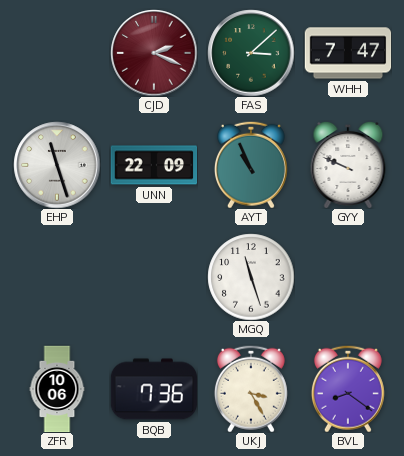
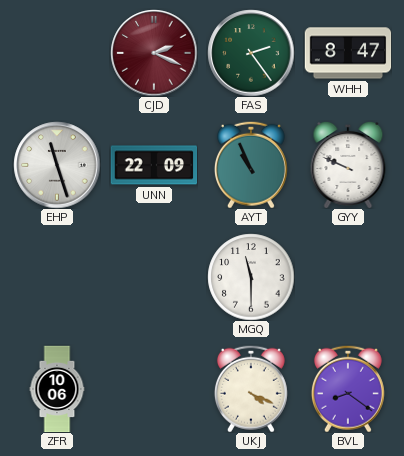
FAS: 3:08 -> 2:24
WHH: 7:47 -> 8:47
MGQ: 11:27 -> 11:30
BQB: 7:36 -> none
UKJ: 3:25 -> 4:19
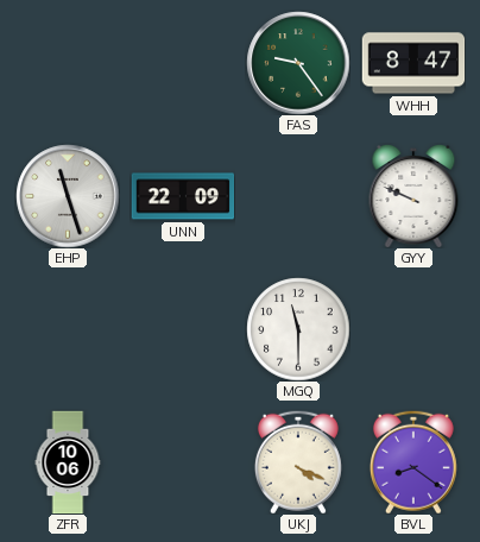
CJD: 2:19 -> none
FAS: 2:24 -> 9:24
AYT: 10:56 -> none
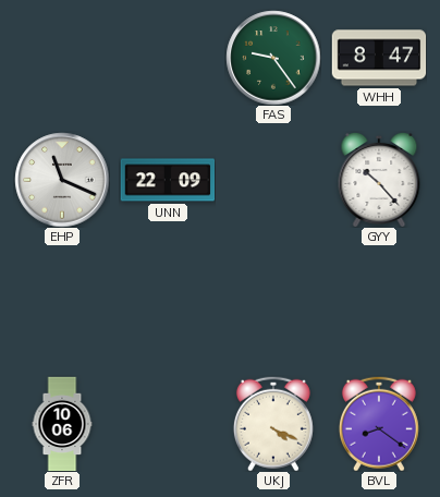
EHP: 11:27 -> 11:19
GYY: 9:49 -> 10:23
MGQ: 11:30 -> none
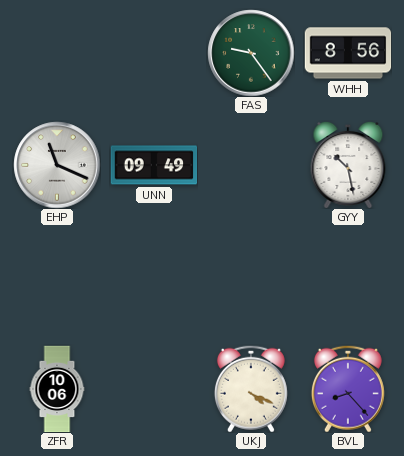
WHH: 8:47 -> 8:56
UNN: 22:09 -> 09:49
GYY: 10:23 -> 10:28
BVL: 8:21 -> 8:23
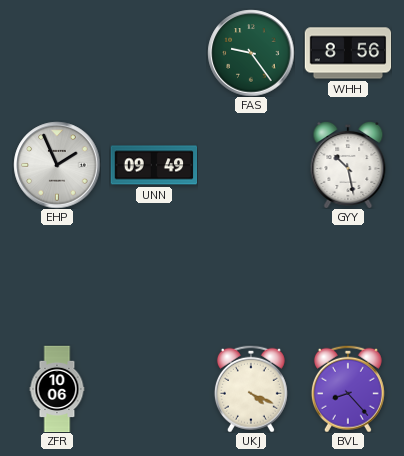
EHP: 11:19 -> 1:56
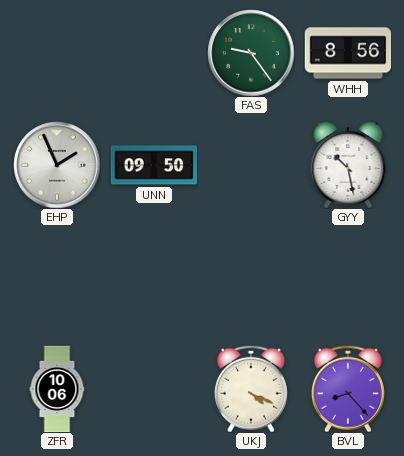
UNN: 09:49 -> 09:50
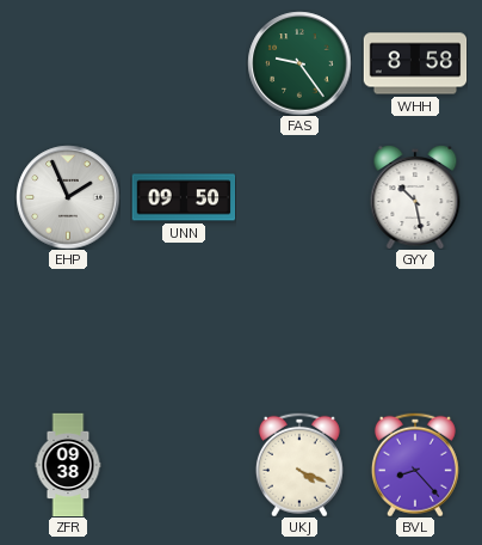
WHH: 8:56 -> 8:58
ZFR: 10:06 -> 09:38
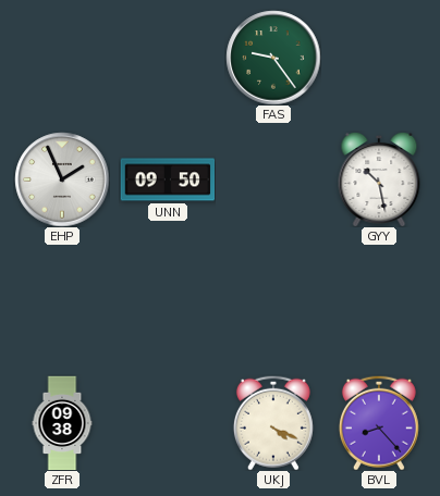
WHH: 8:58 -> none
